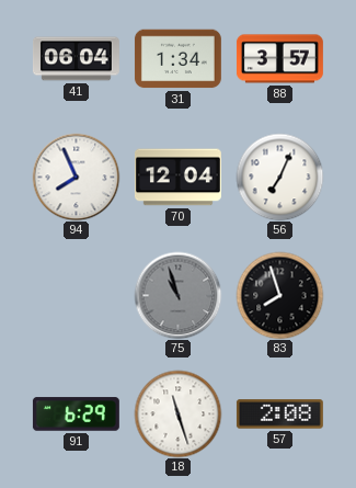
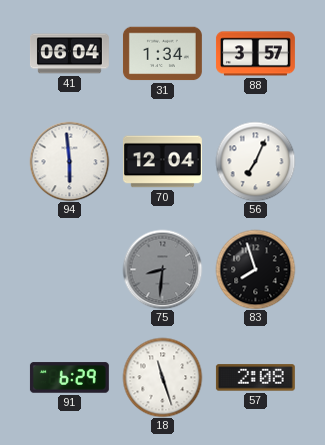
94: 7:56 -> 5:59
75: 10:57 -> 8:31
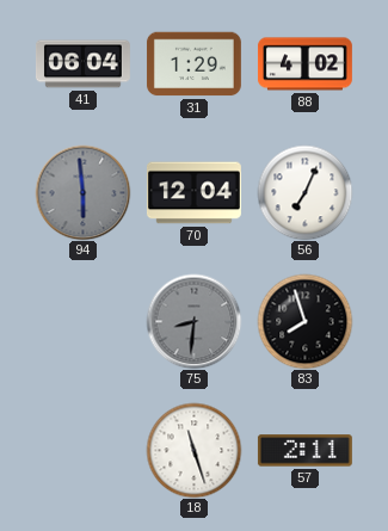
31: 1:34 -> 1:29
88: 3:57 -> 4:02
94 dial: white -> grey
91: 6:29 -> none
57: 2:08 -> 2:11
